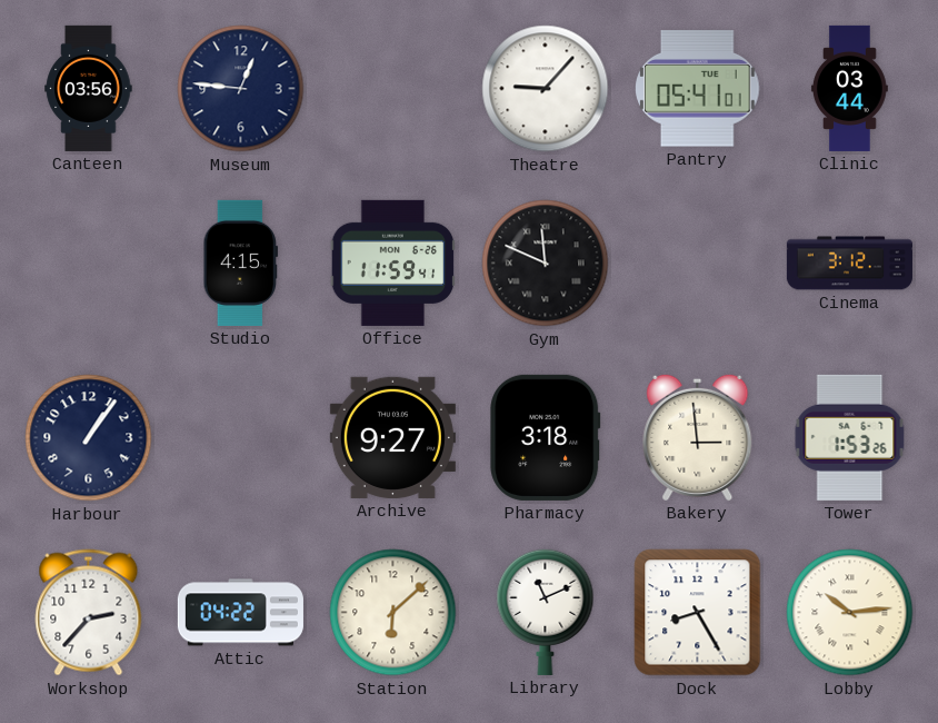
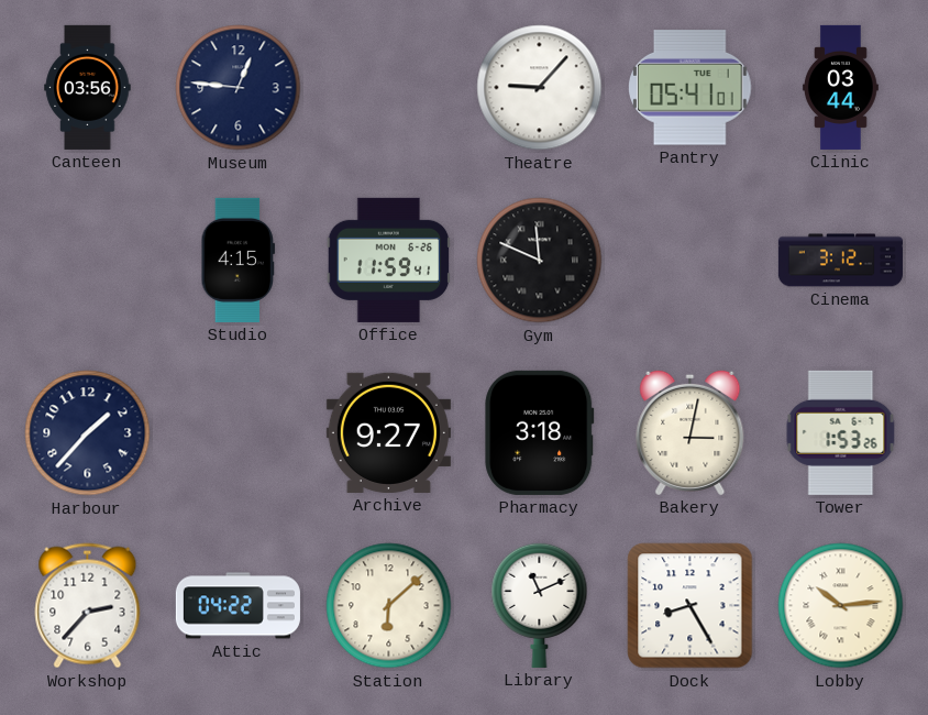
Harbour: 1:06 -> 1:37
Bakery: 2:59 -> 3:02
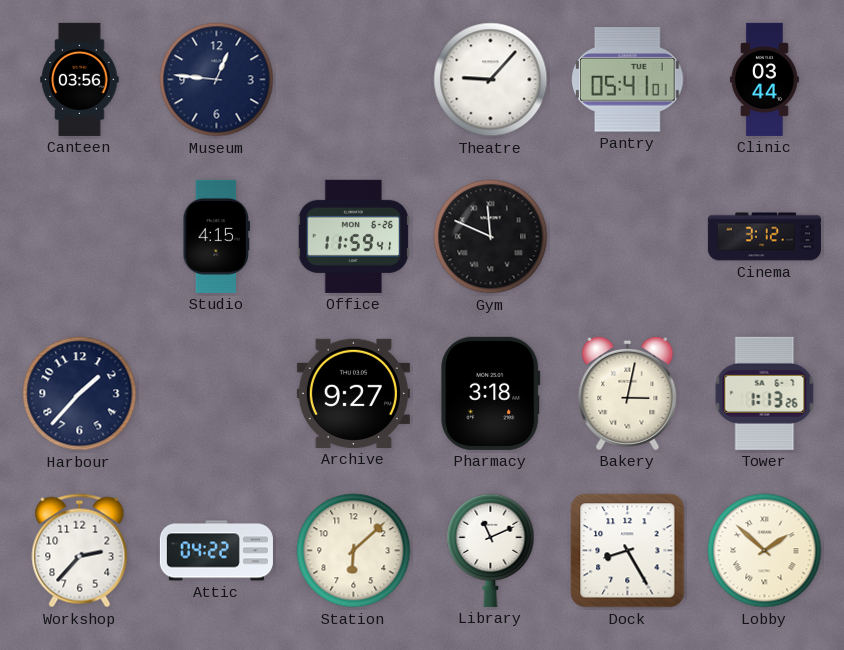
Tower: 1:53 -> 1:13
Lobby: 10:14 -> 1:52
